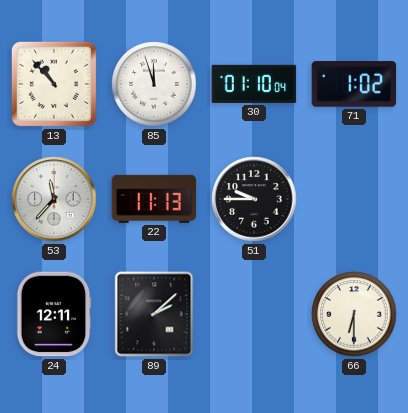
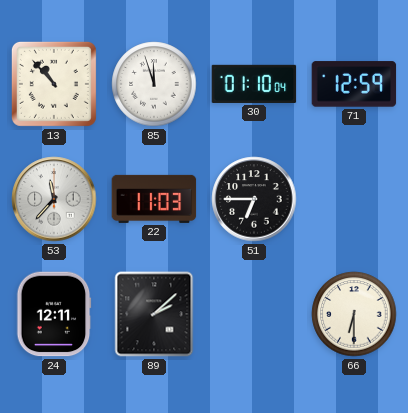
71: 1:02 -> 12:59
22: 11:13 -> 11:03
51: 9:45 -> 6:45
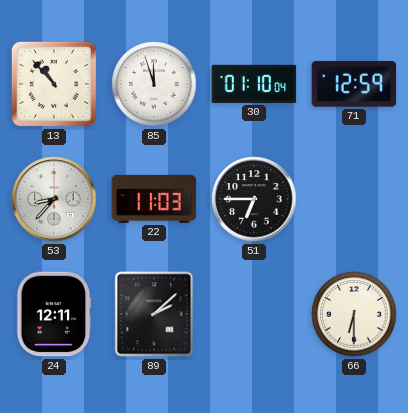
53: 11:37 -> 8:37
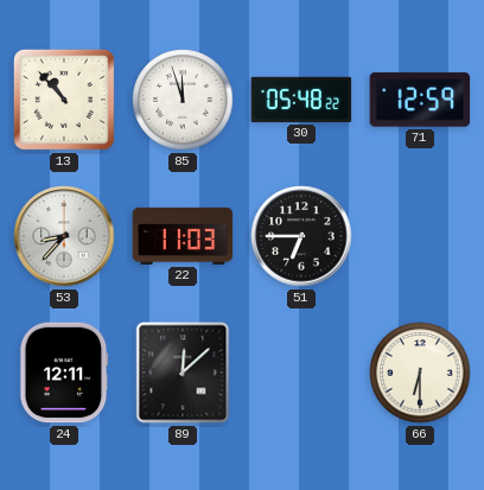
30: 01:10 -> 05:48
89: 2:08 -> 12:08
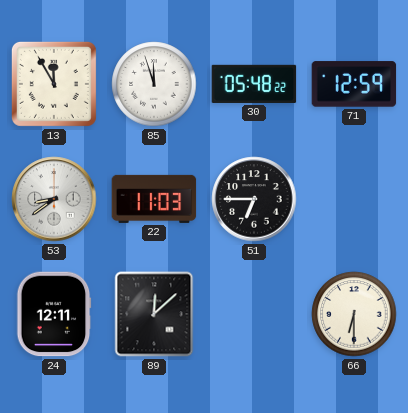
13: 10:53 -> 11:55
53: 8:37 -> 8:39
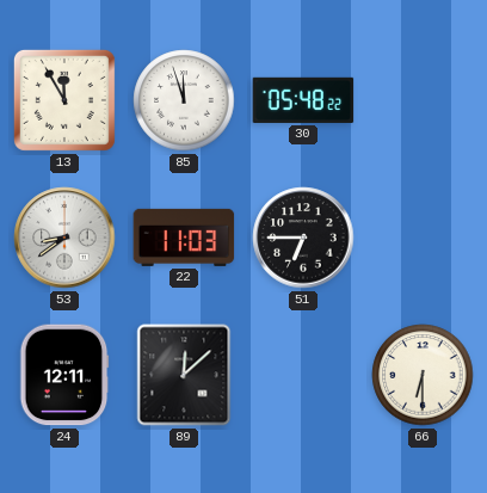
71: 12:59 -> none
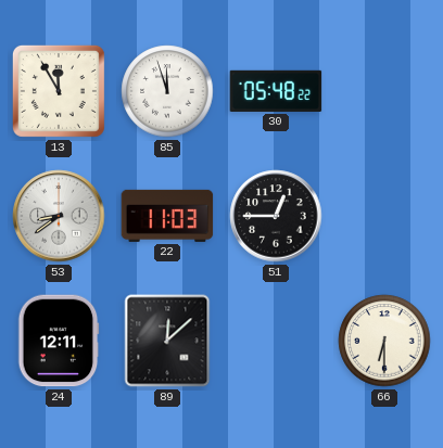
51: 6:45 -> 12:45
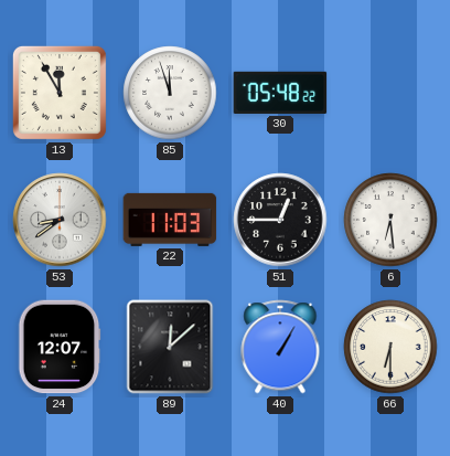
6: none -> 6:29
24: 12:11 -> 12:07
40: none -> 1:05
